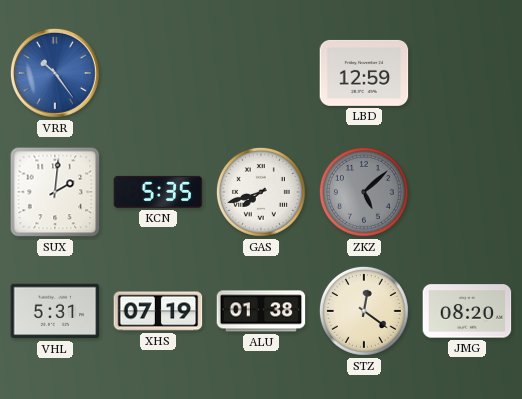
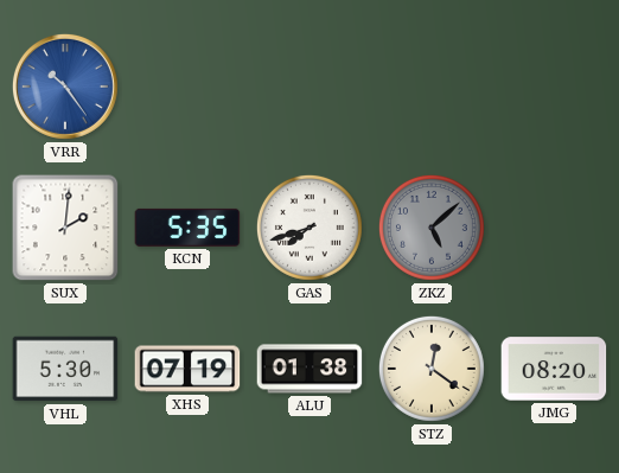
LBD: 12:59 -> none
VHL: 5:31 -> 5:30
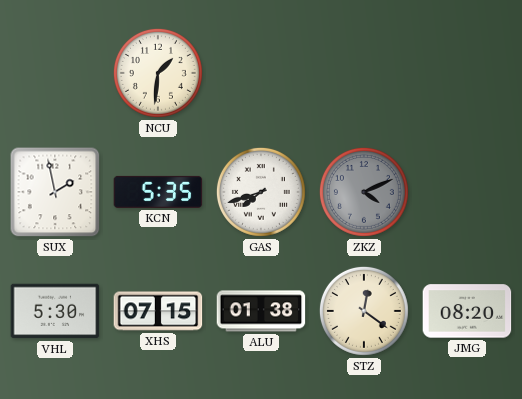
VRR: 10:24 -> none
NCU: none -> 1:31
SUX: 2:01 -> 1:58
ZKZ: 5:08 -> 4:11
XHS: 07:19 -> 07:15
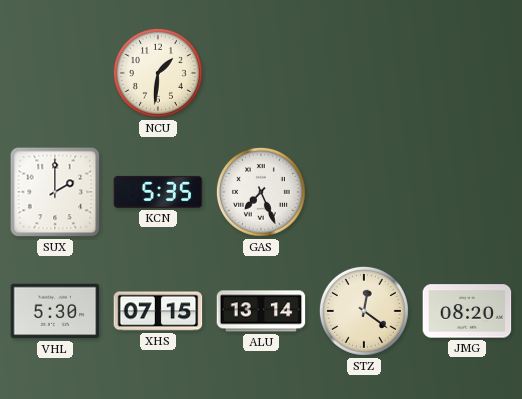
SUX: 1:58 -> 2:00
GAS: 7:42 -> 7:26
ZKZ: 4:11 -> none
ALU: 01:38 -> 13:14
